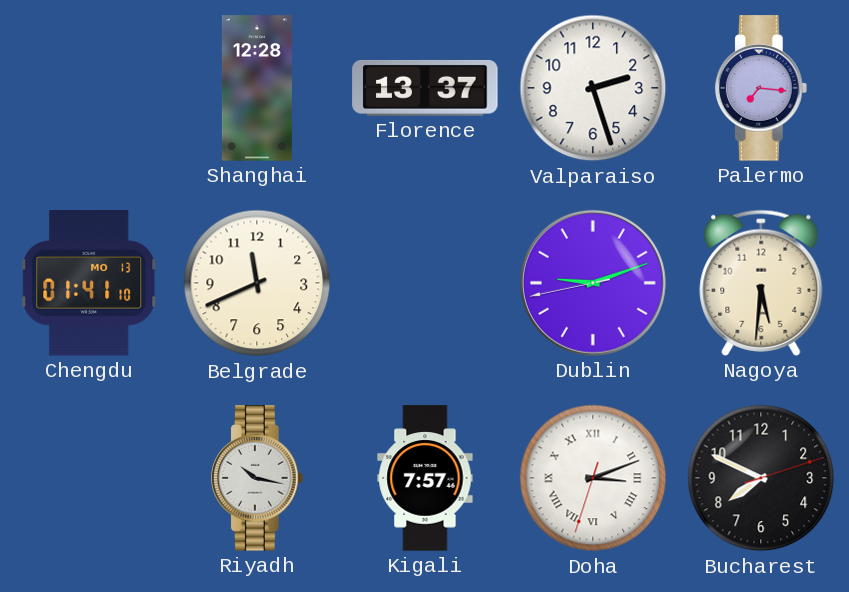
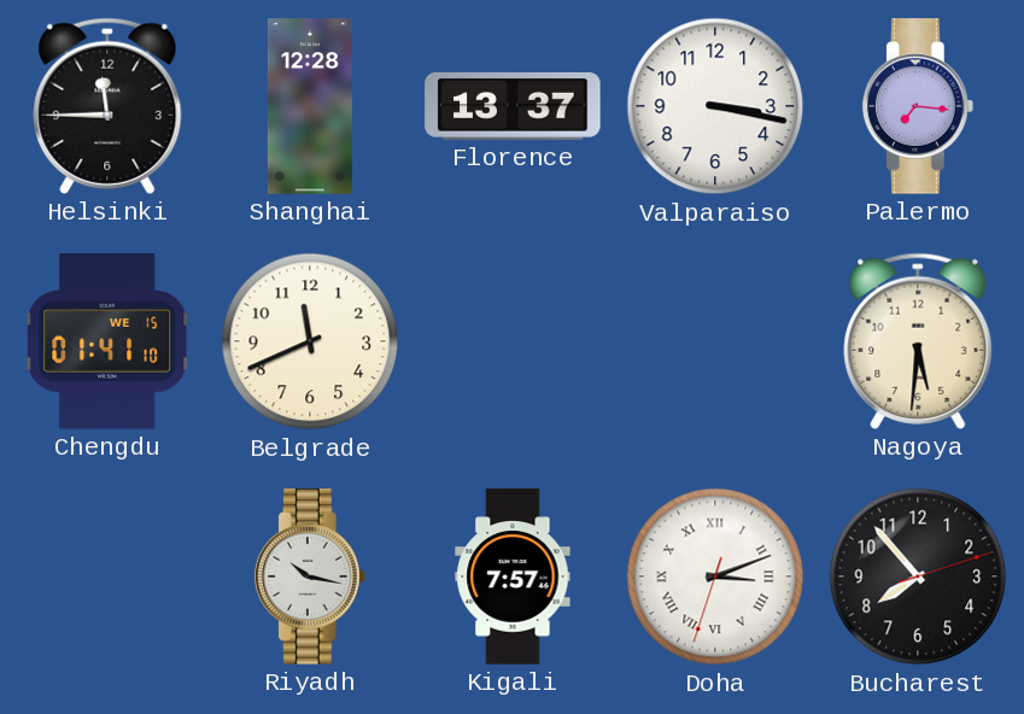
Helsinki: none -> 11:45
Valparaiso: 2:27 -> 3:17
Chengdu date: MO 13 -> WE 15
Dublin: 9:11 -> none
Bucharest: 7:49 -> 7:53
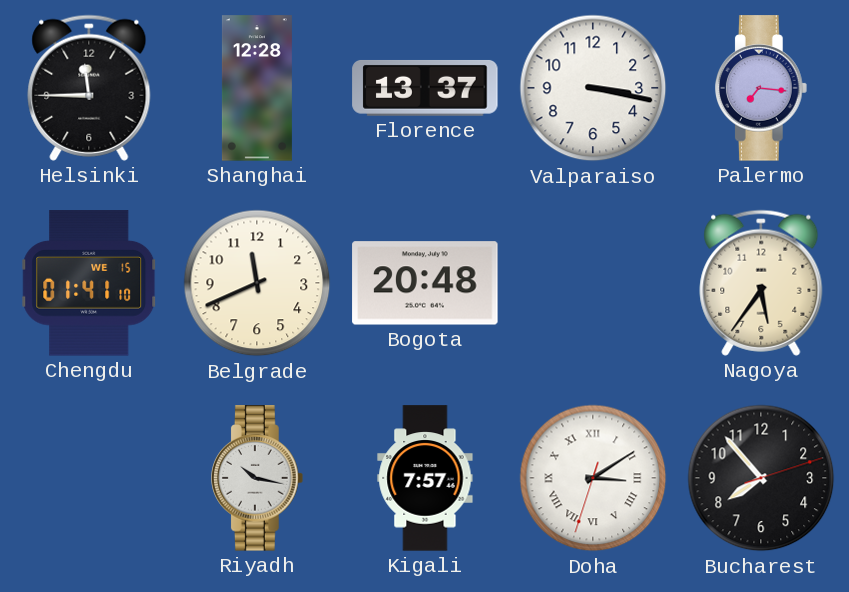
Bogota: none -> 20:48
Nagoya: 5:31 -> 5:36
Doha: 3:11 -> 3:09
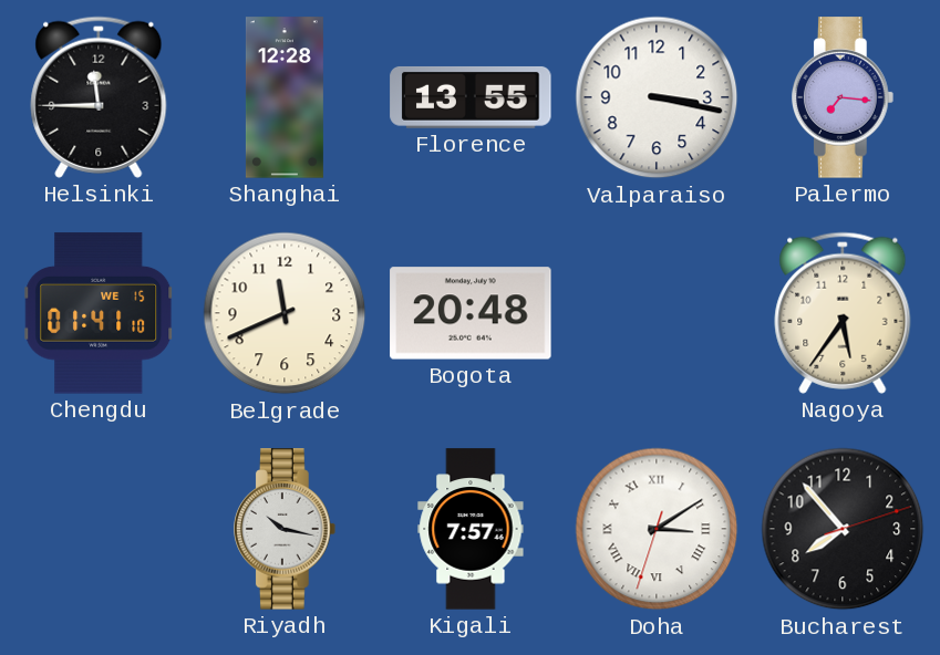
Florence: 13:37 -> 13:55
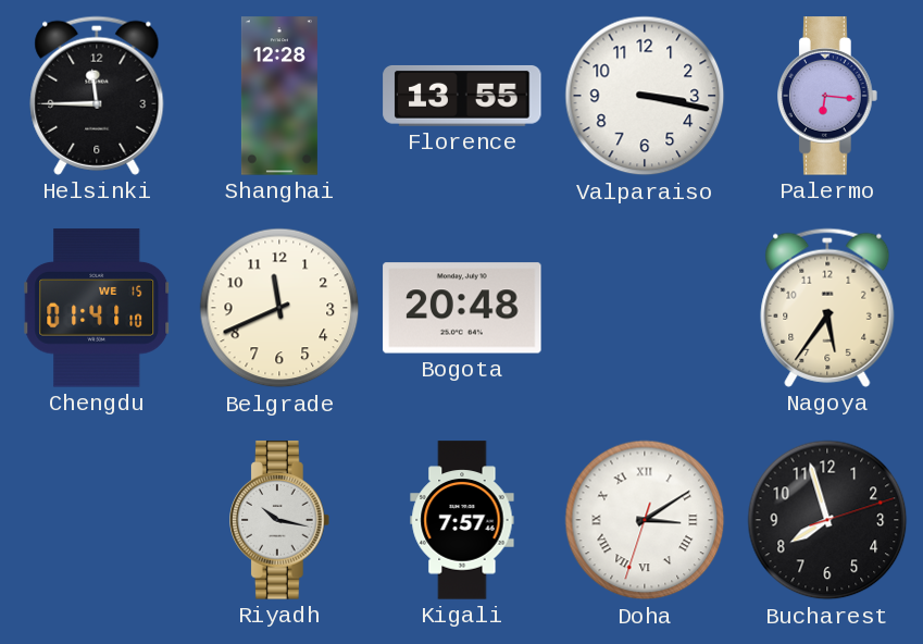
Palermo: 7:16 -> 6:16
Bucharest: 7:53 -> 7:57
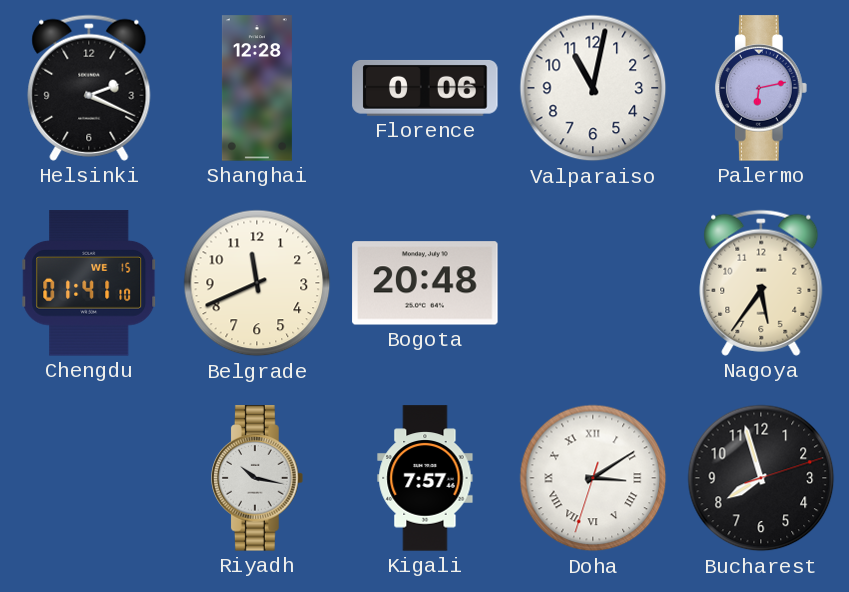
Helsinki: 11:45 -> 2:19
Florence: 13:55 -> 0:06
Valparaiso: 3:17 -> 11:02
Palermo: 6:16 -> 6:13
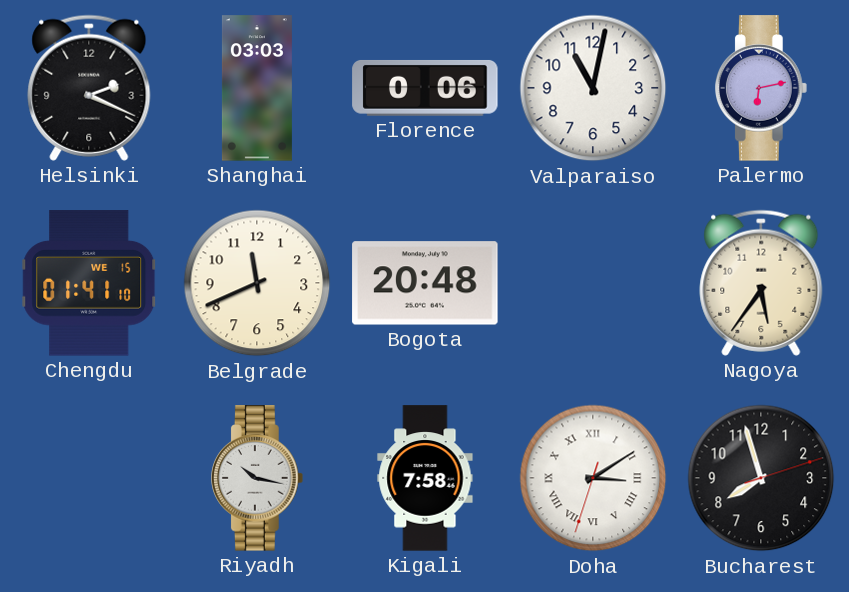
Shanghai: 12:28 -> 03:03
Kigali: 7:57 -> 7:58
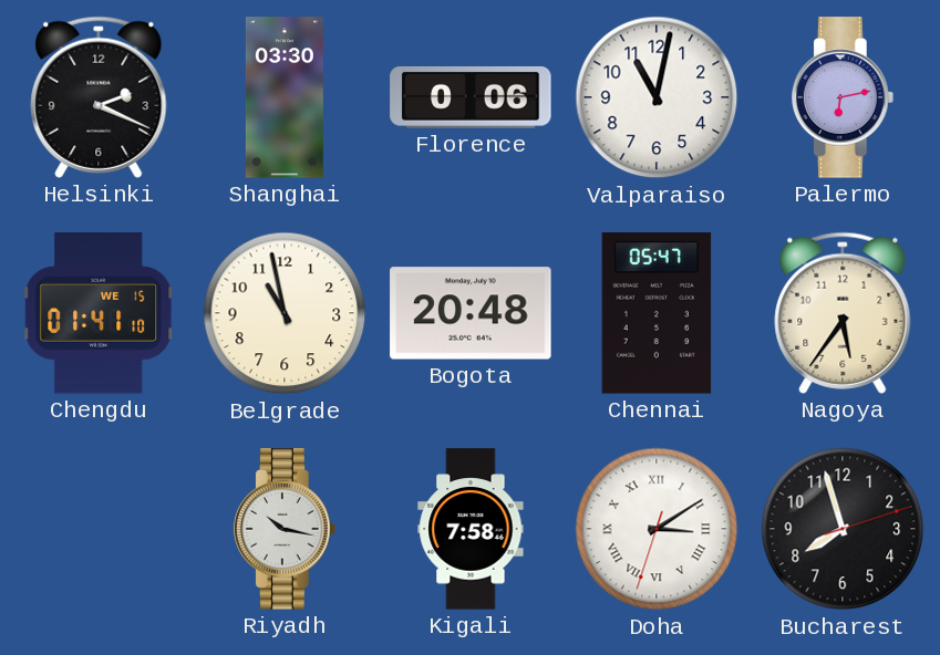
Shanghai: 03:03 -> 03:30
Belgrade: 11:41 -> 10:58
Chennai: none -> 05:47
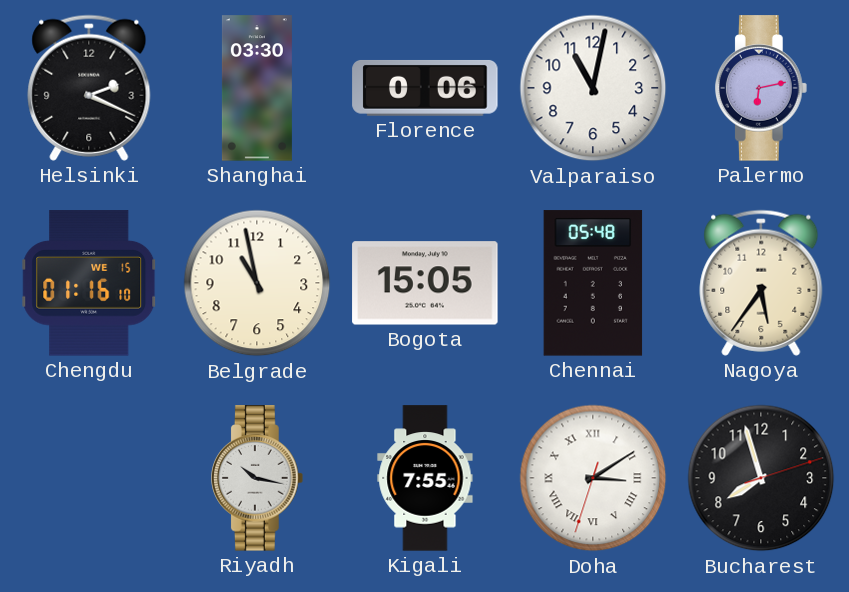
Chengdu: 01:41 -> 01:16
Bogota: 20:48 -> 15:05
Chennai: 05:47 -> 05:48
Kigali: 7:58 -> 7:55
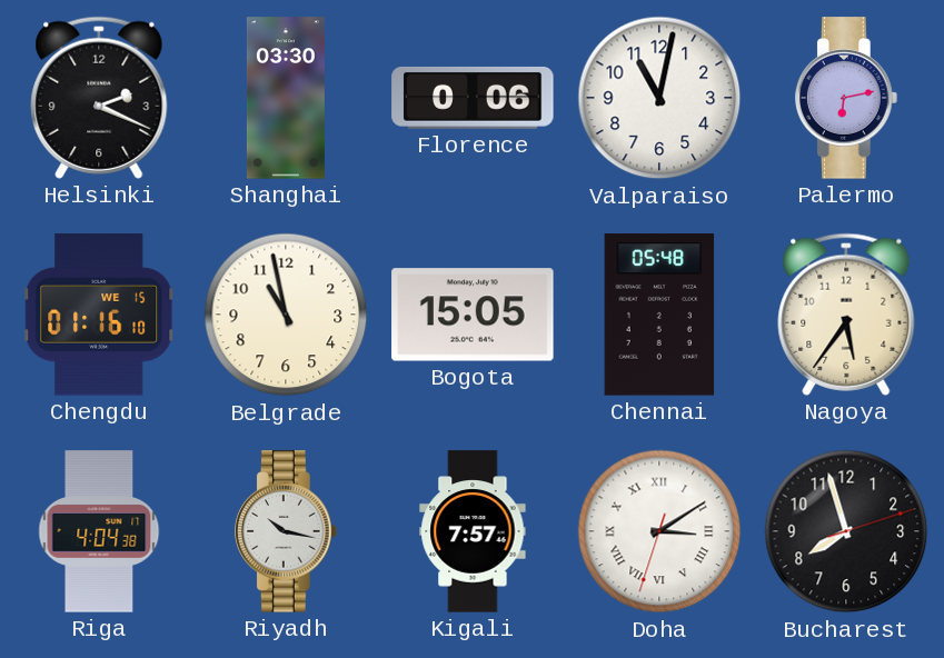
Riga: none -> 4:04
Kigali: 7:55 -> 7:57
